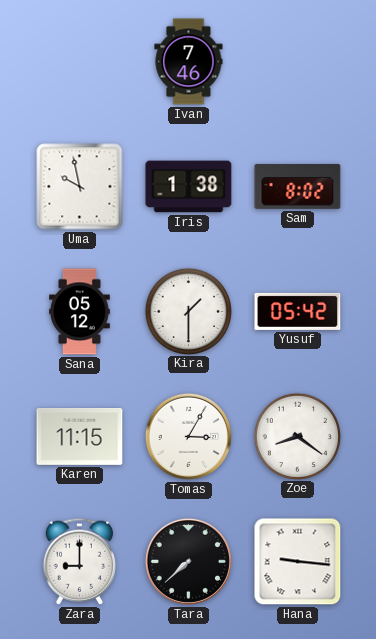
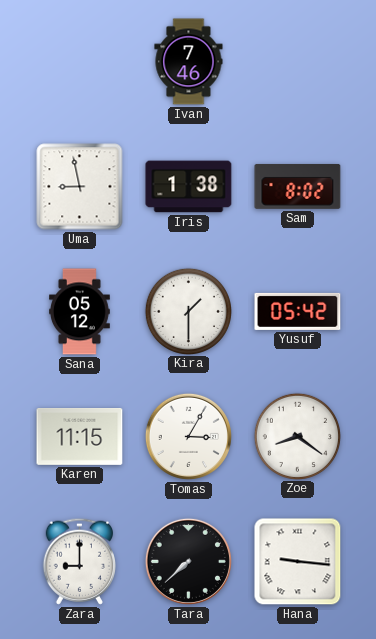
Uma: 9:58 -> 8:58
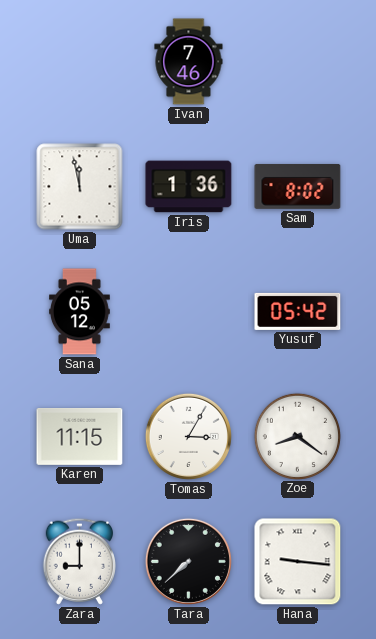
Uma: 8:58 -> 11:58
Iris: 1:38 -> 1:36
Kira: 1:30 -> none
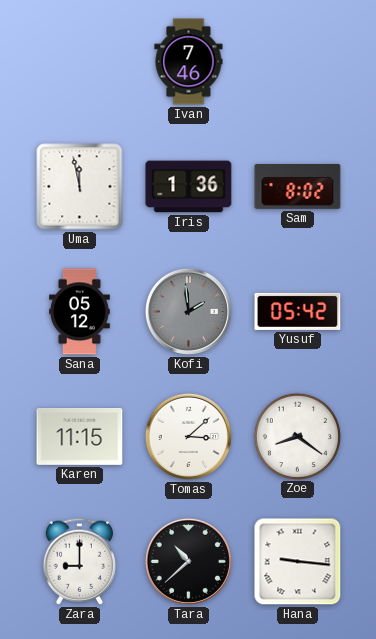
Kofi: none -> 1:59
Tomas: 3:05 -> 3:08
Tara: 7:38 -> 10:38
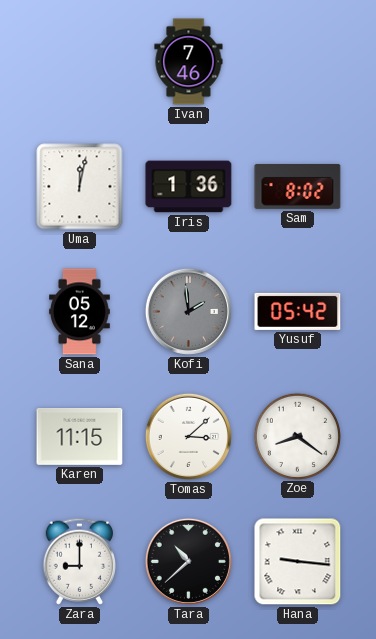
Uma: 11:58 -> 12:02
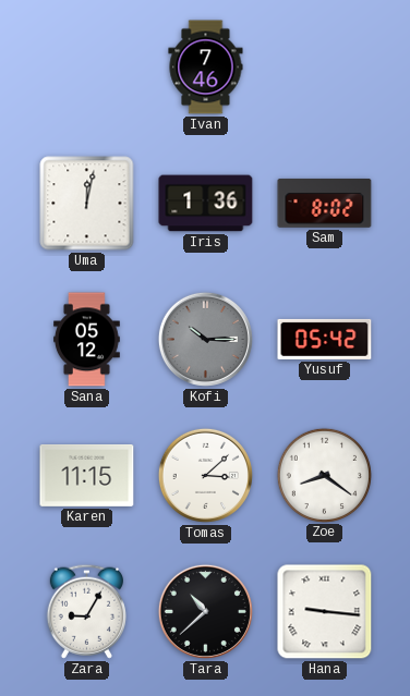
Kofi: 1:59 -> 10:15
Zara: 9:00 -> 9:05
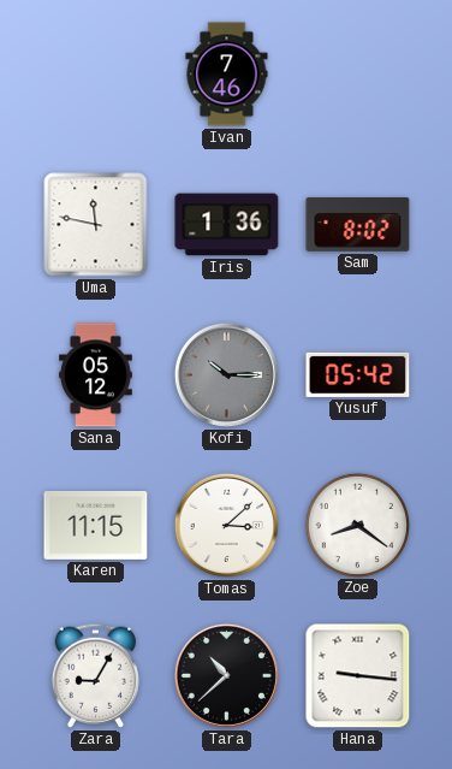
Uma: 12:02 -> 11:47
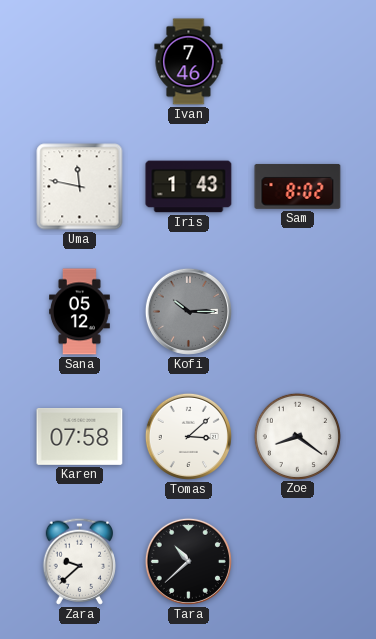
Iris: 1:36 -> 1:43
Yusuf: 05:42 -> none
Karen: 11:15 -> 07:58
Zara: 9:05 -> 9:38
Hana: 9:16 -> none
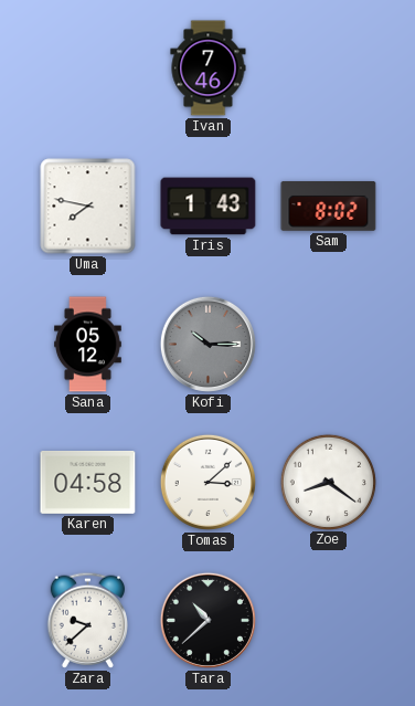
Uma: 11:47 -> 7:47
Karen: 07:58 -> 04:58
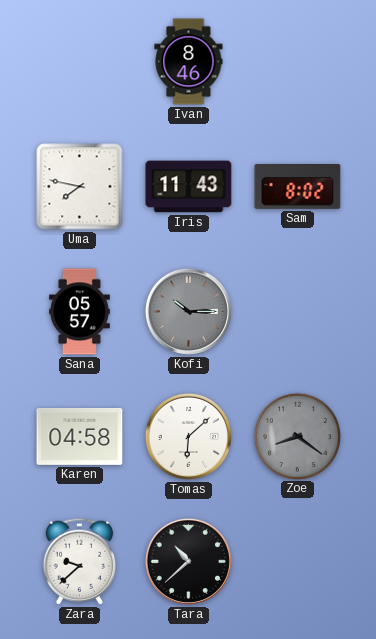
Ivan: 7:46 -> 8:46
Iris: 1:43 -> 11:43
Sana: 05:12 -> 05:57
Tomas: 3:08 -> 6:08
Zoe dial: white -> grey
